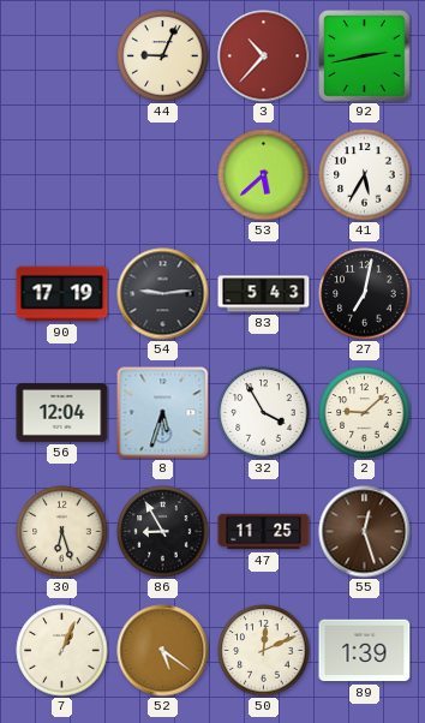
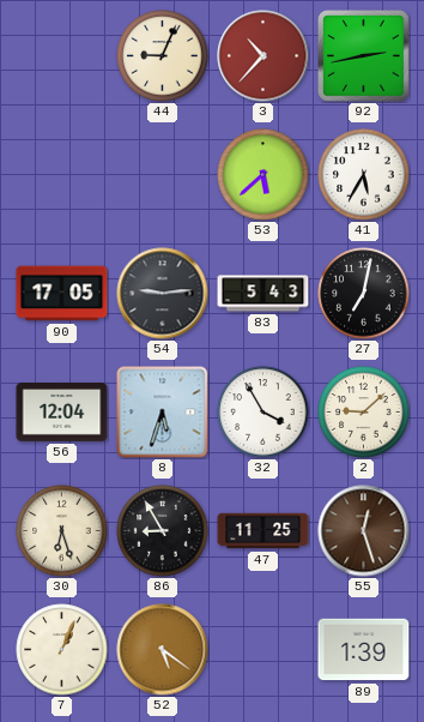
90: 17:19 -> 17:05
50: 12:11 -> none
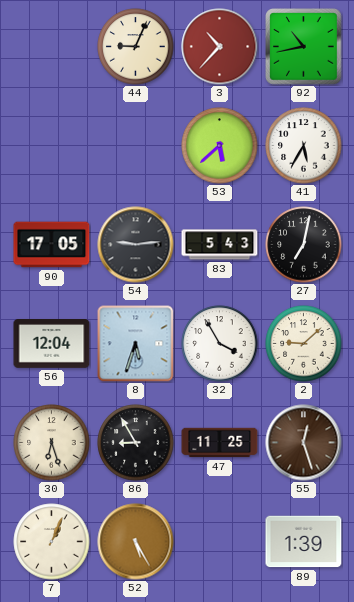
92: 2:43 -> 10:43
52: 5:21 -> 5:25
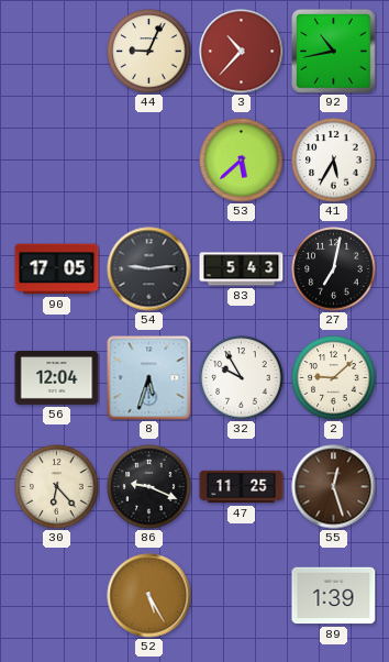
32: 3:55 -> 9:55
30: 6:27 -> 6:23
86: 8:55 -> 9:19
7: 1:04 -> none
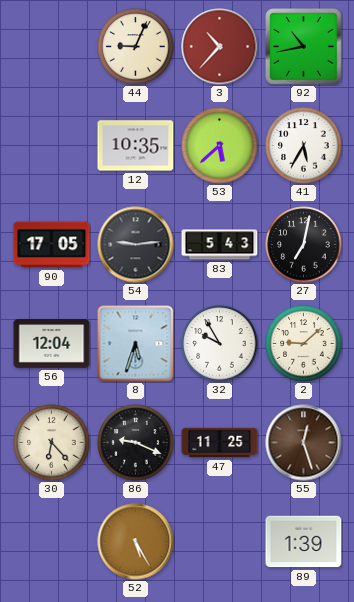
12: none -> 10:35
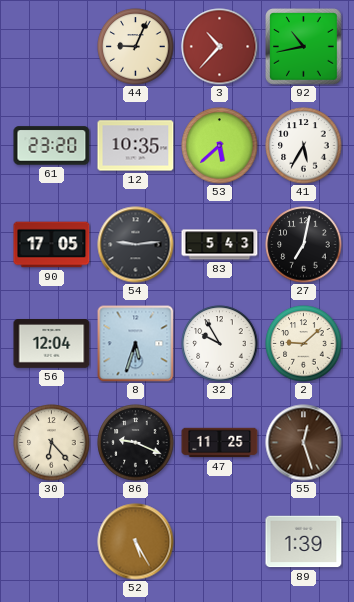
61: none -> 23:20
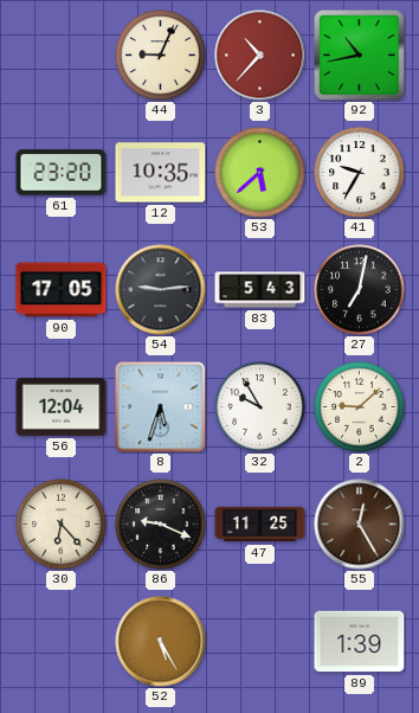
41: 5:35 -> 9:35
55: 12:27 -> 12:25
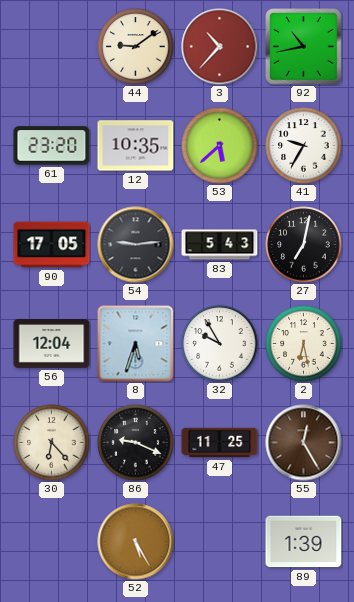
44: 9:04 -> 9:09
2: 9:08 -> 6:28
